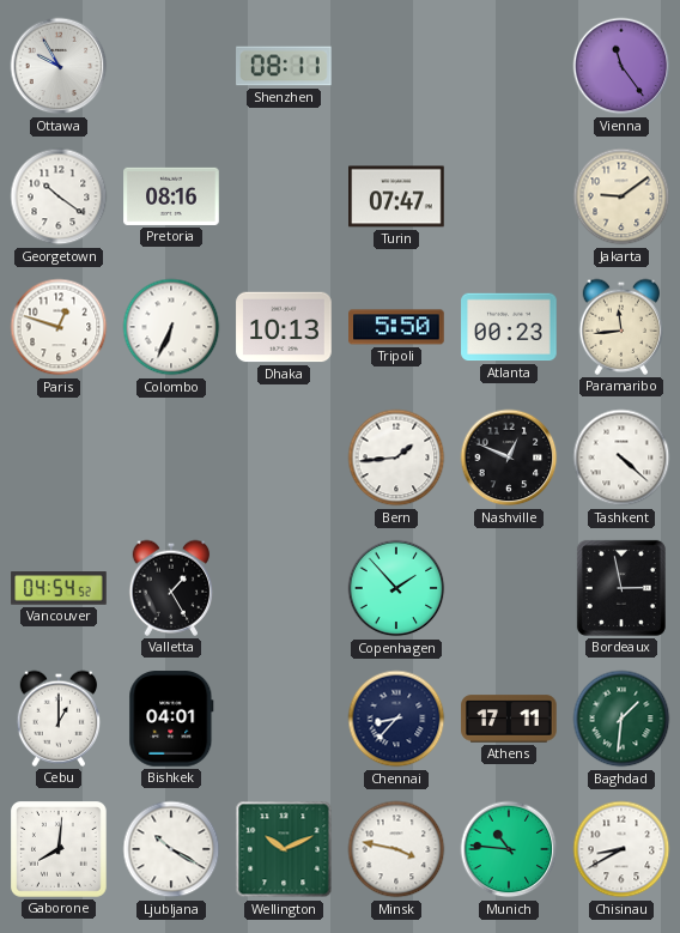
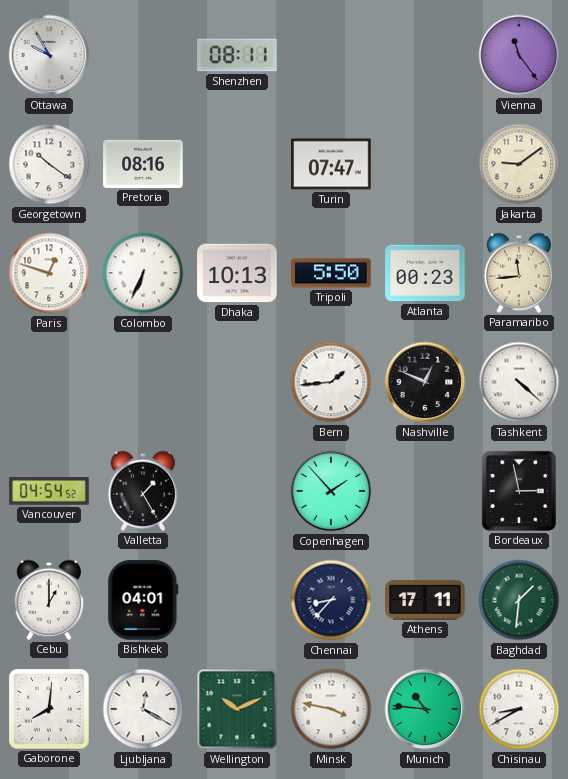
Ljubljana: 10:20 -> 12:20
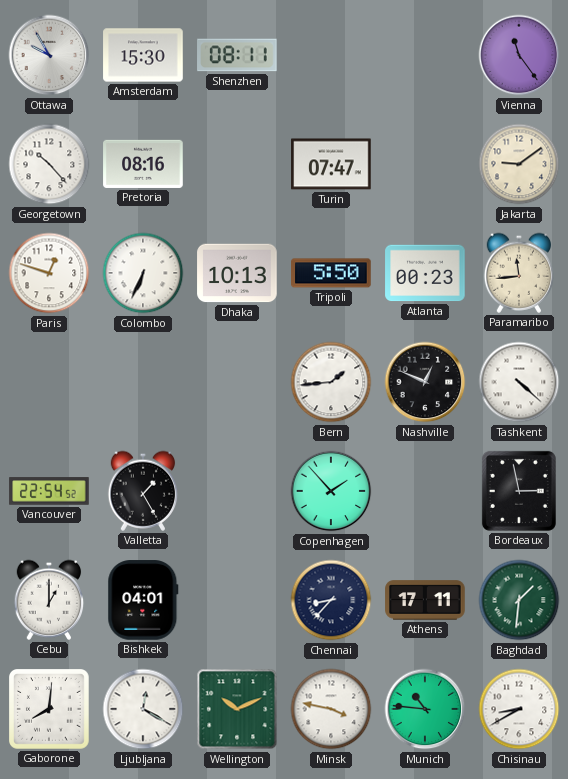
Amsterdam: none -> 15:30
Georgetown: 10:21 -> 10:23
Vancouver: 04:54 -> 22:54
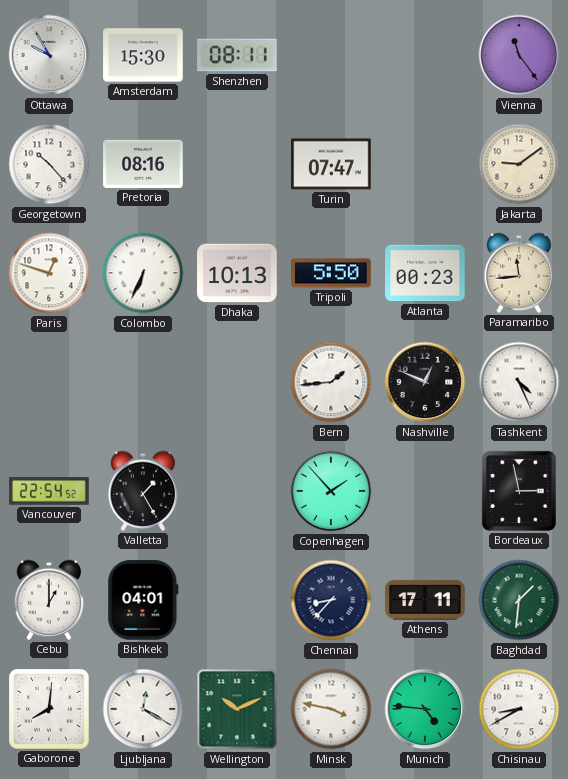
Tashkent: 4:22 -> 4:26
Munich: 10:46 -> 4:46
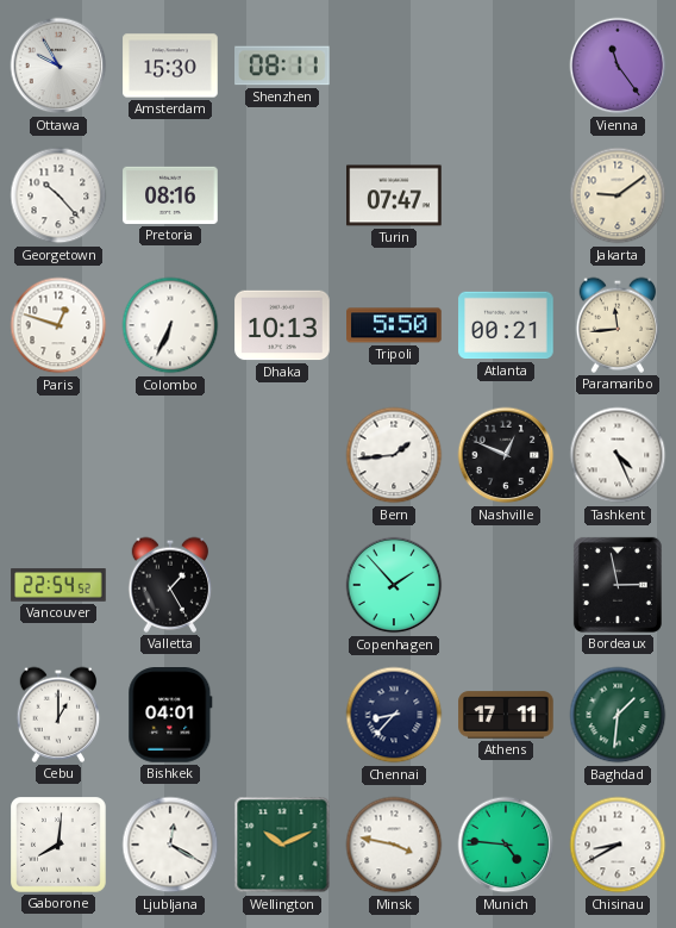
Atlanta: 00:23 -> 00:21
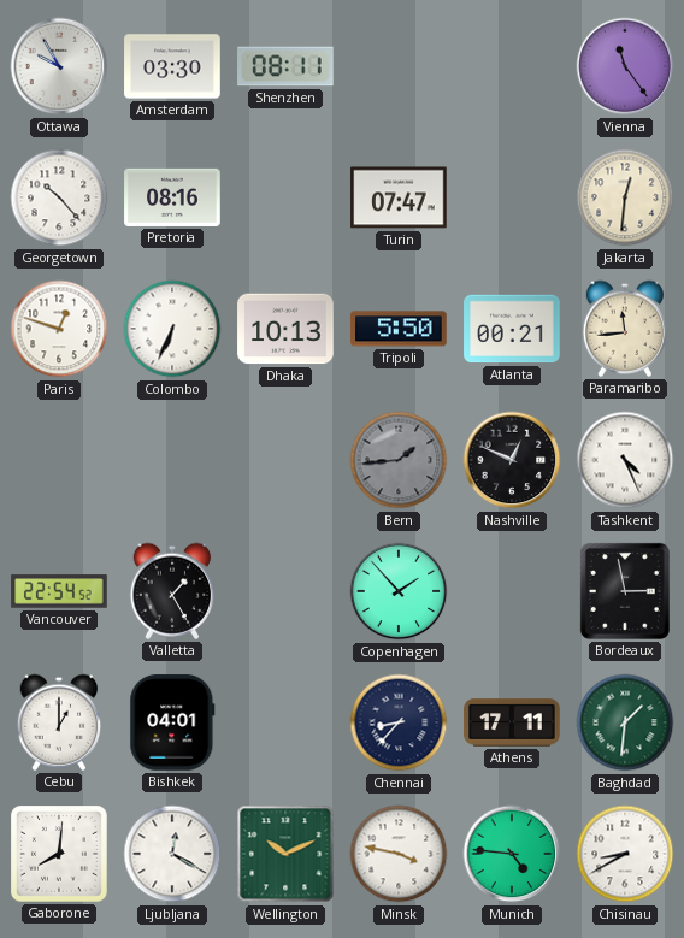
Amsterdam: 15:30 -> 03:30
Jakarta: 9:09 -> 12:31
Bern dial: white -> grey
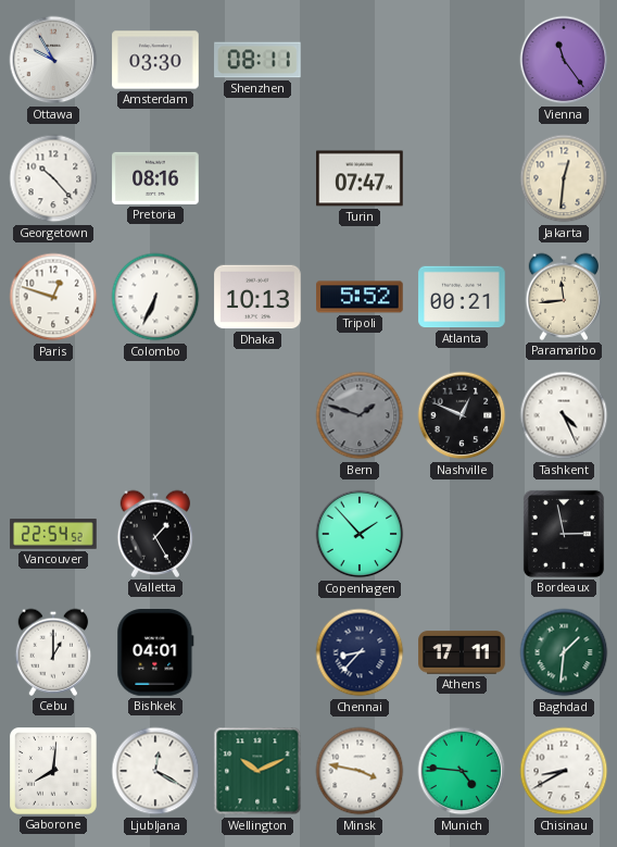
Tripoli: 5:50 -> 5:52
Bern: 1:44 -> 1:48
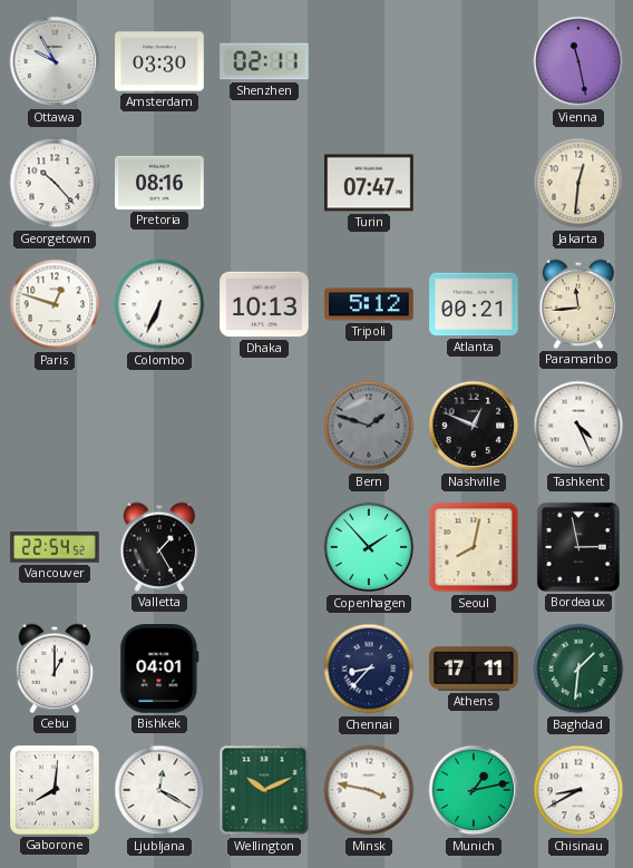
Shenzhen: 08:11 -> 02:11
Vienna: 11:24 -> 11:28
Tripoli: 5:52 -> 5:12
Seoul: none -> 8:02
Munich: 4:46 -> 1:13
